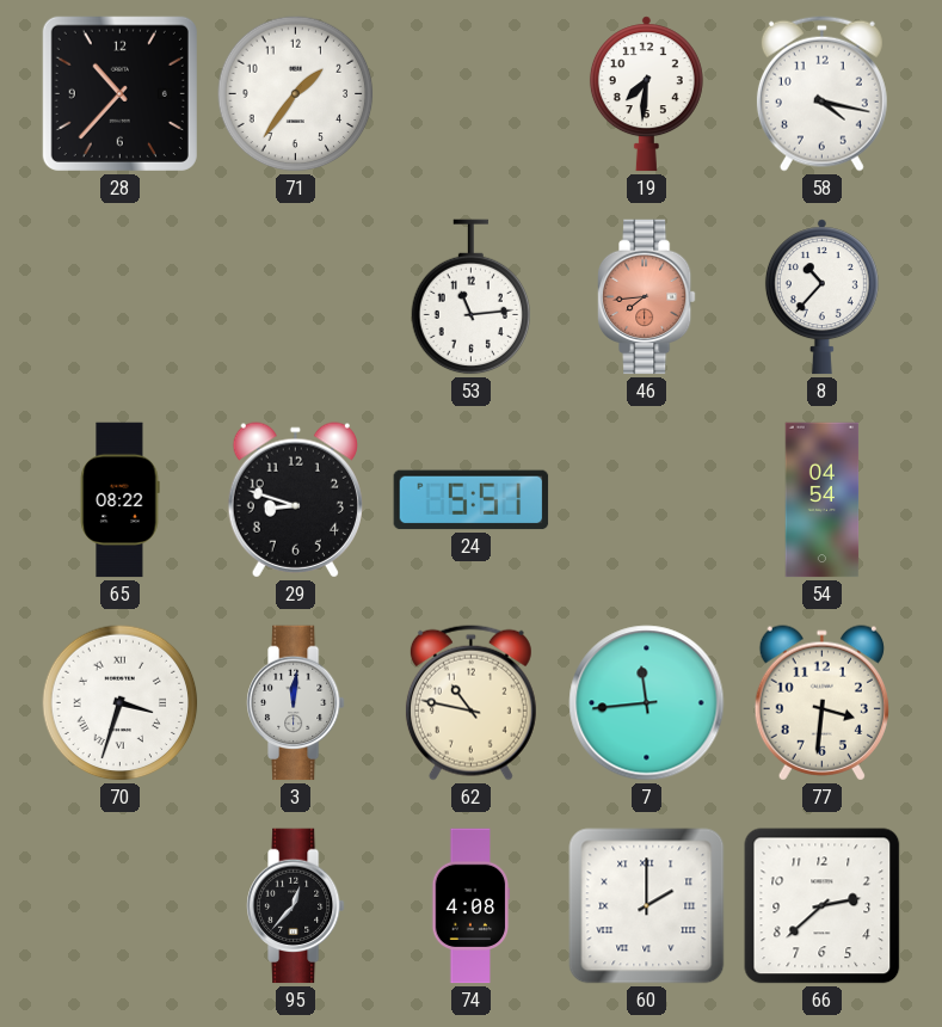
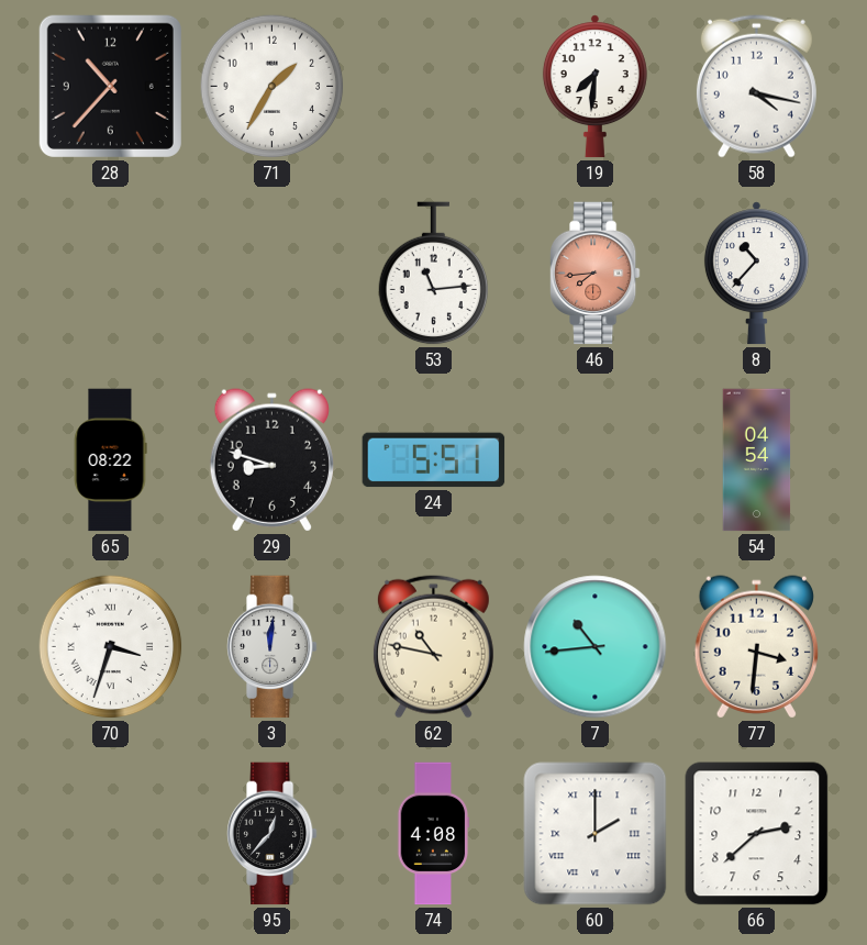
71: 1:36 -> 1:35
7: 11:44 -> 10:44
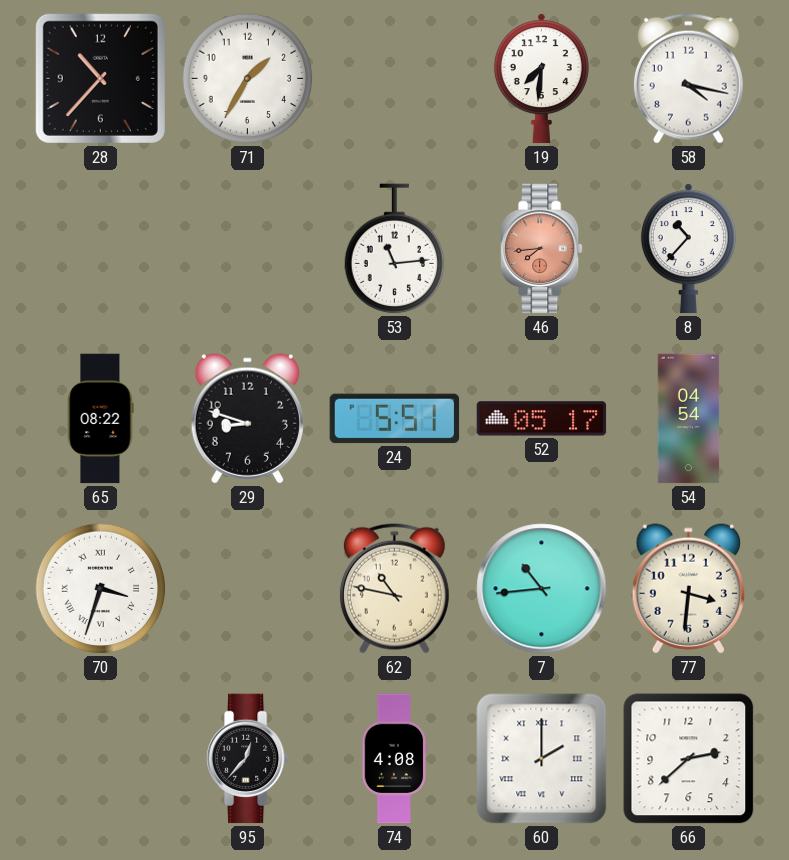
52: none -> 05:17
3: 12:01 -> none
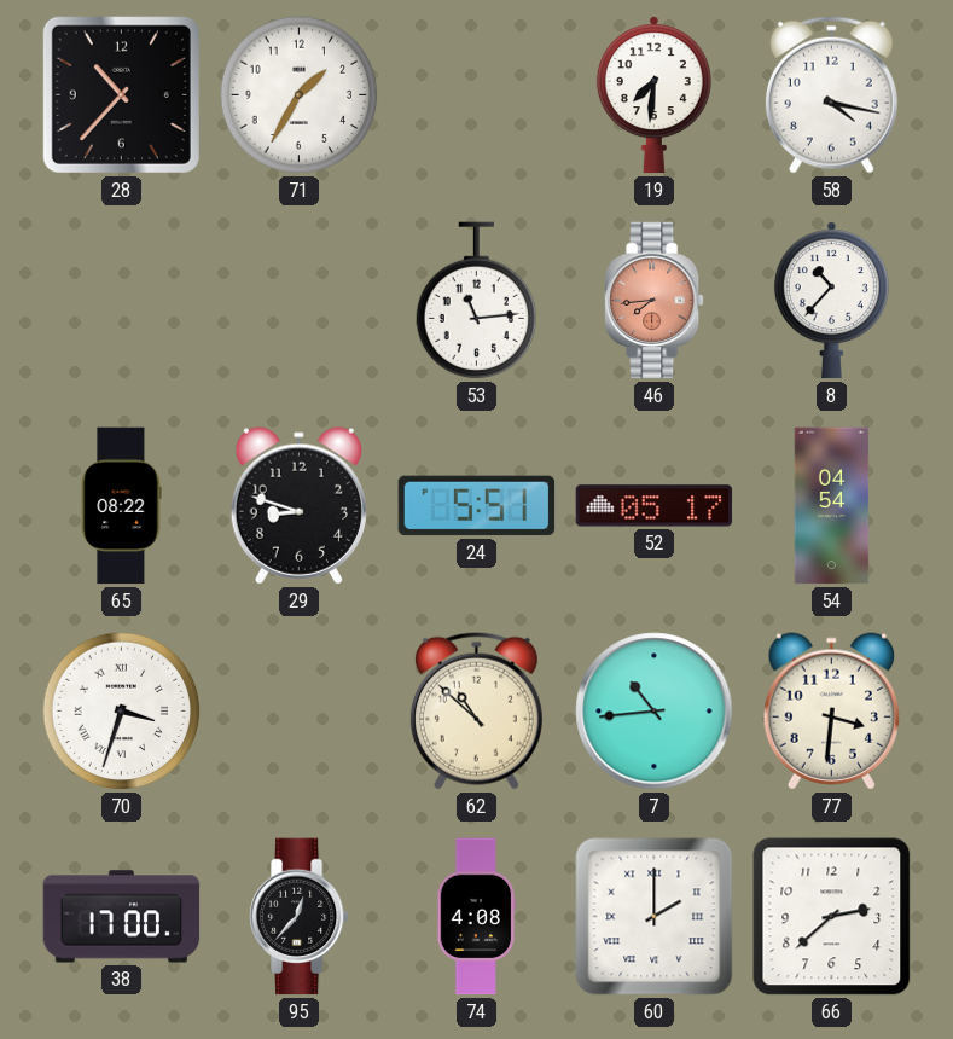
62: 10:47 -> 10:52
38: none -> 17:00
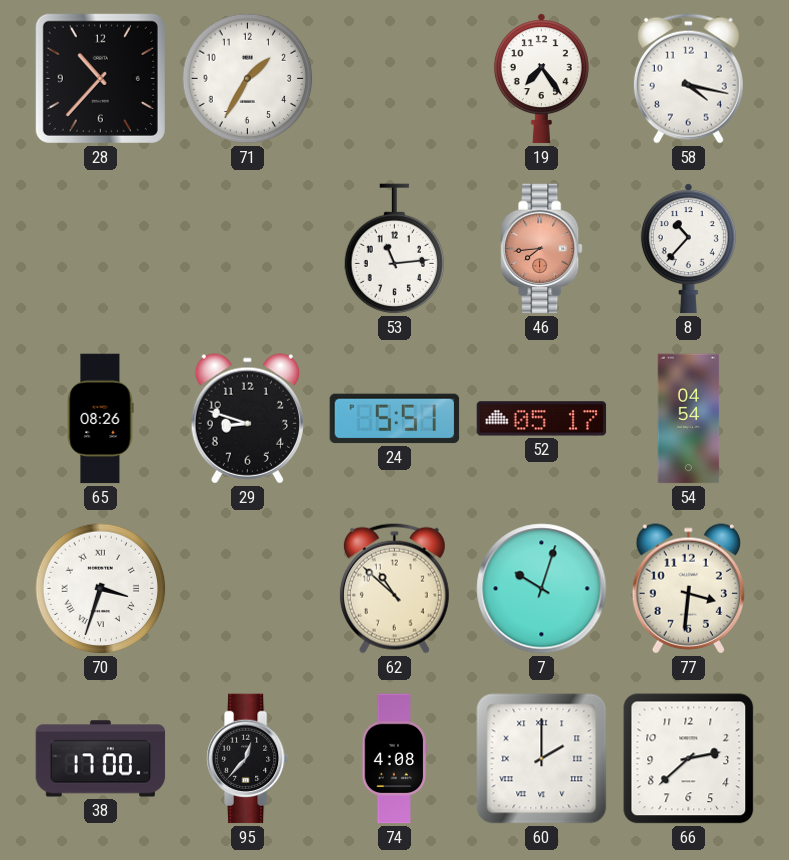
19: 7:31 -> 7:24
65: 08:22 -> 08:26
7: 10:44 -> 10:03
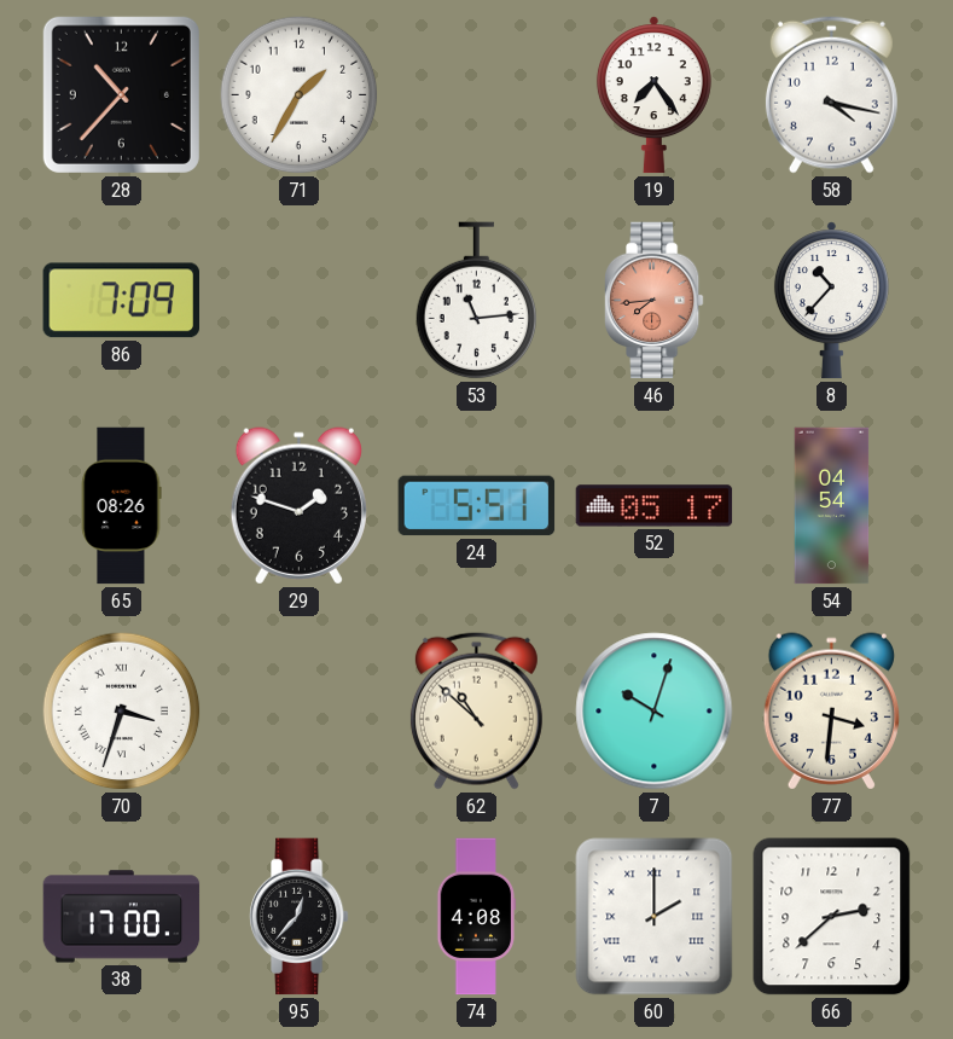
86: none -> 7:09
29: 8:48 -> 1:48
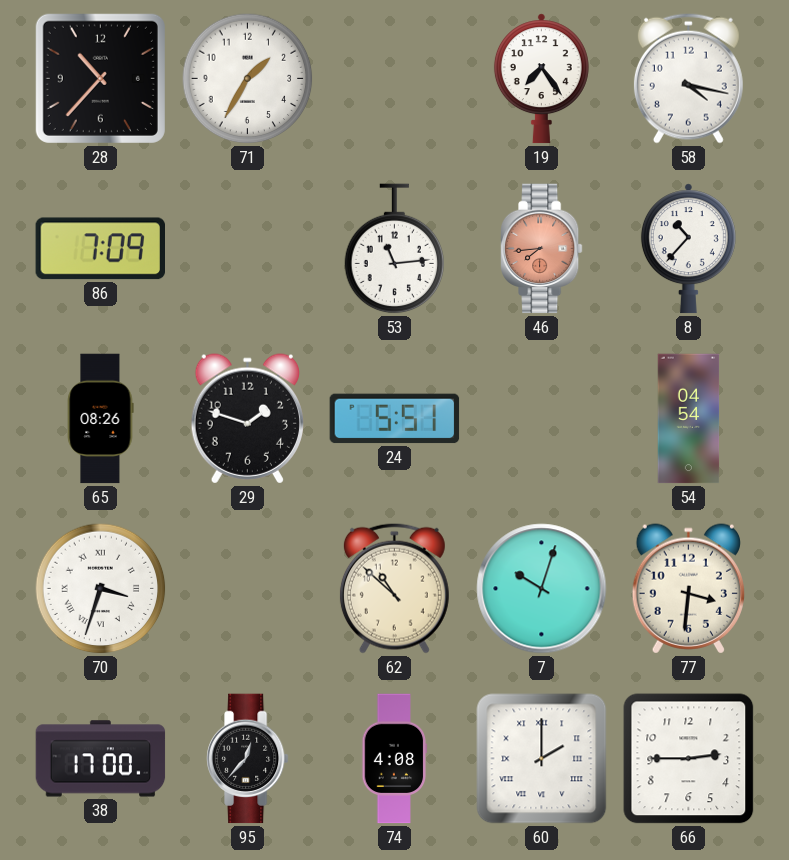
52: 05:17 -> none
66: 2:38 -> 2:45
